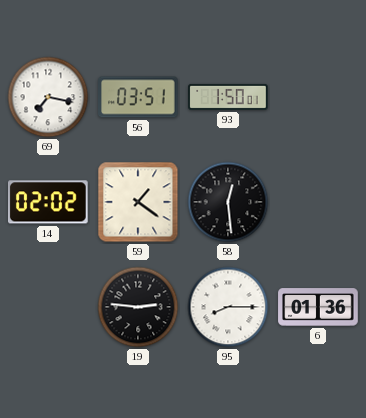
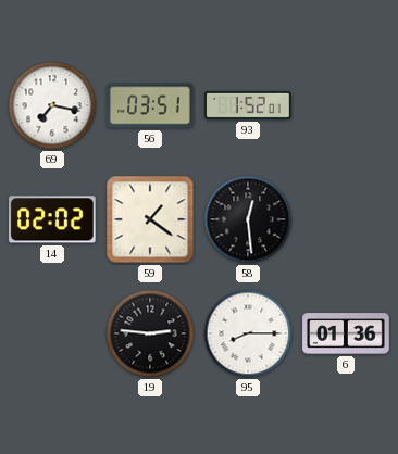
93: 1:50 -> 1:52
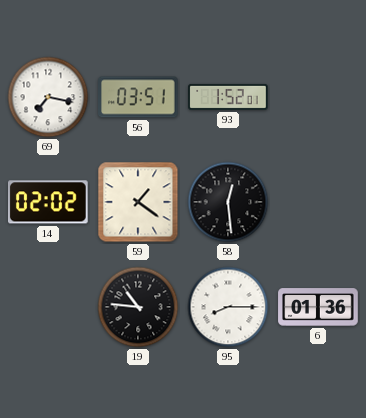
19: 2:46 -> 10:46
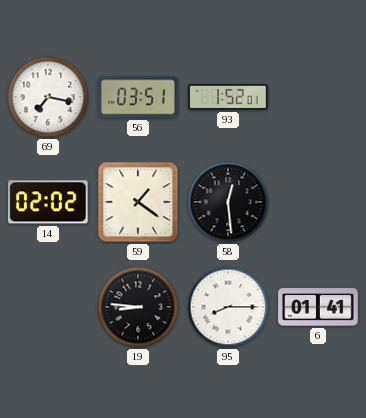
19: 10:46 -> 8:46
6: 01:36 -> 01:41
